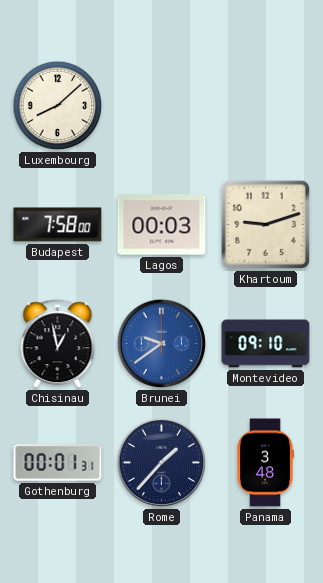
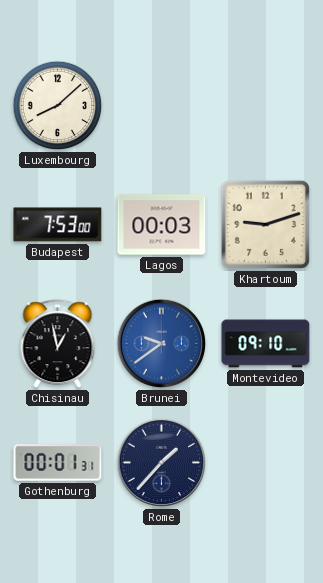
Budapest: 7:58 -> 7:53
Panama: 3:48 -> none
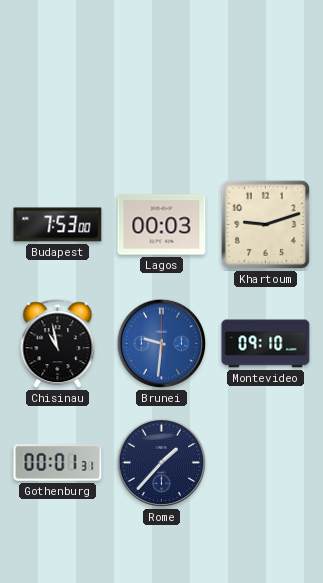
Luxembourg: 8:08 -> none
Chisinau: 12:58 -> 10:58
Brunei: 9:39 -> 9:31
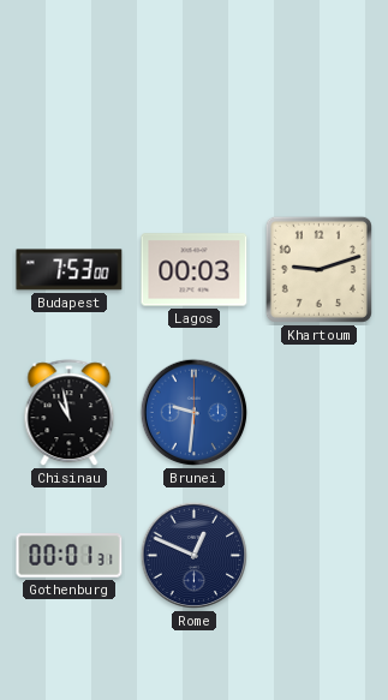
Montevideo: 09:10 -> none
Rome: 1:37 -> 12:49
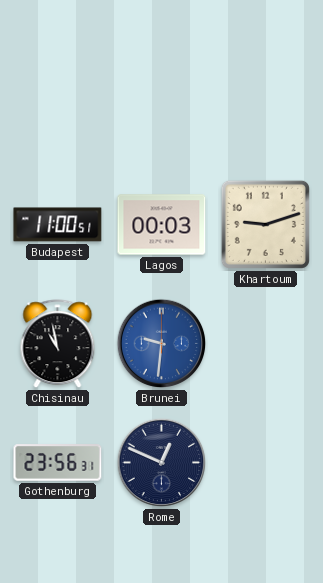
Budapest: 7:53 -> 11:00
Gothenburg: 00:01 -> 23:56
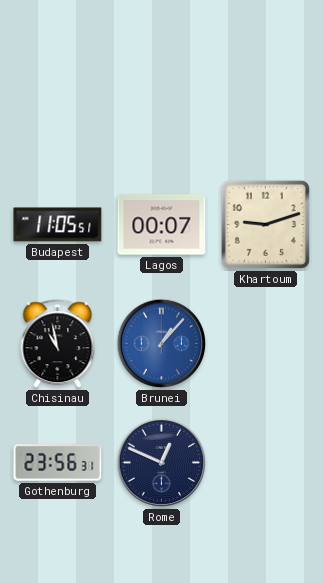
Budapest: 11:00 -> 11:05
Lagos: 00:03 -> 00:07
Brunei: 9:31 -> 1:07
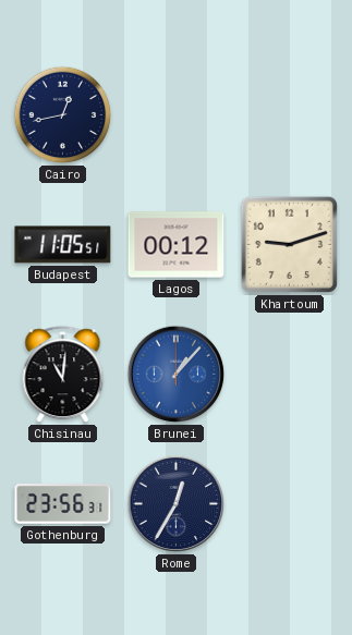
Cairo: none -> 12:43
Lagos: 00:07 -> 00:12
Chisinau: 10:58 -> 11:01
Rome: 12:49 -> 12:35
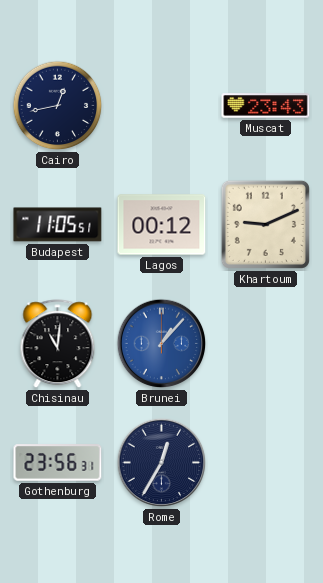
Muscat: none -> 23:43
Khartoum: 9:12 -> 9:11
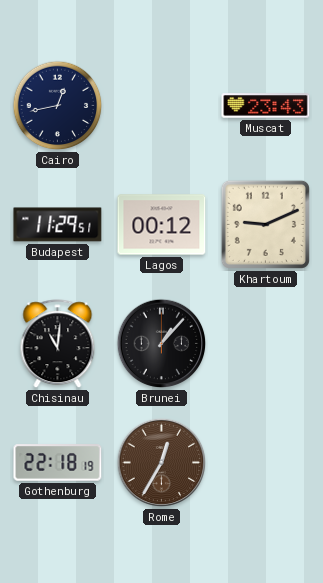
Budapest: 11:05 -> 11:29
Brunei dial: blue -> black
Gothenburg: 23:56 -> 22:18
Rome dial: navy -> brown
